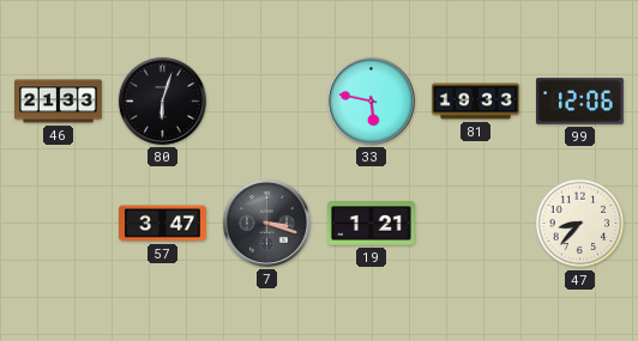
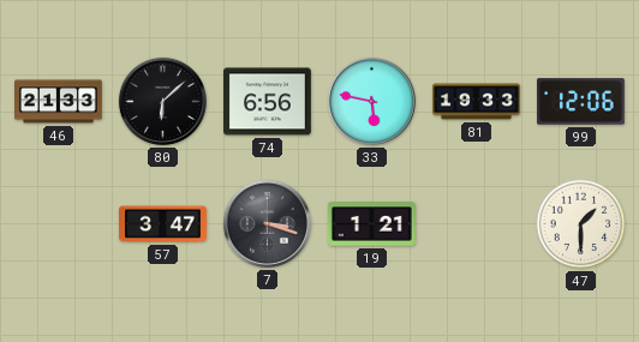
80: 6:03 -> 6:08
74: none -> 6:56
47: 8:37 -> 1:30
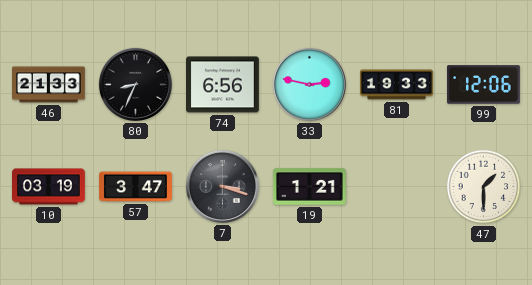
80: 6:08 -> 8:34
33: 5:47 -> 2:47
10: none -> 03:19
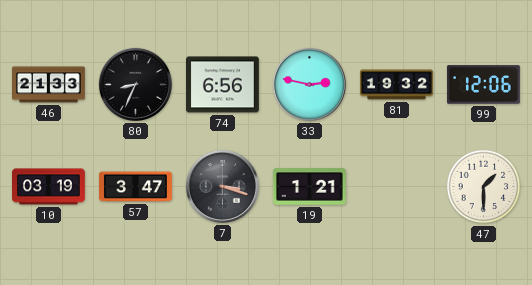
81: 19:33 -> 19:32
